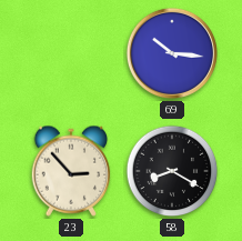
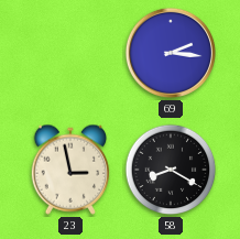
69: 10:16 -> 2:16
23: 2:53 -> 2:58
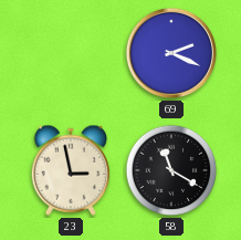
69: 2:16 -> 2:19
58: 8:20 -> 11:20
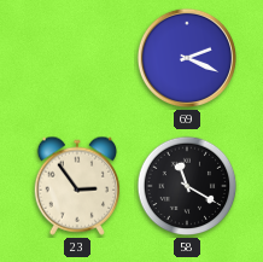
23: 2:58 -> 2:54
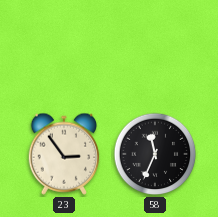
69: 2:19 -> none
58: 11:20 -> 11:34
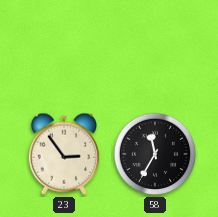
58: 11:34 -> 11:35
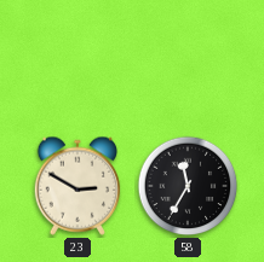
23: 2:54 -> 2:50
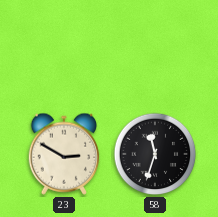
58: 11:35 -> 11:33
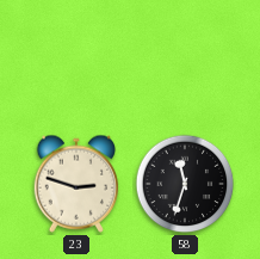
23: 2:50 -> 2:48
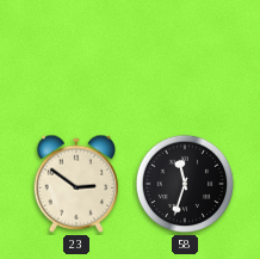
23: 2:48 -> 2:51
